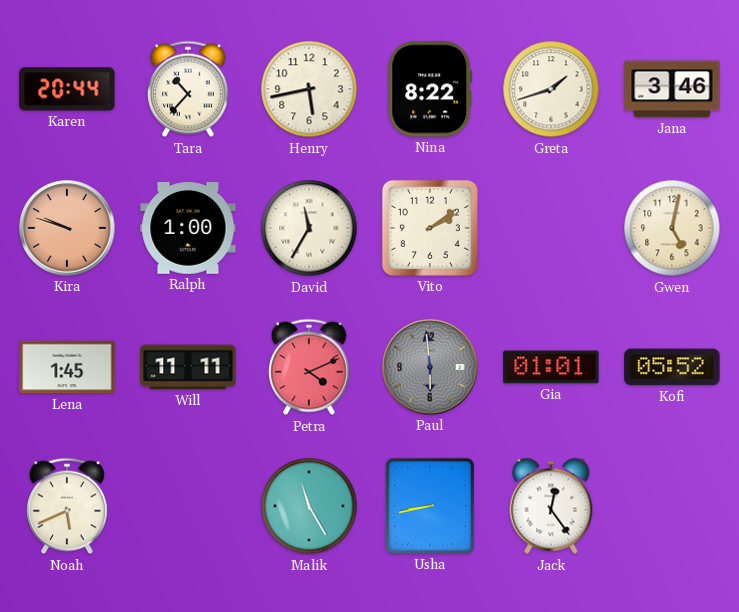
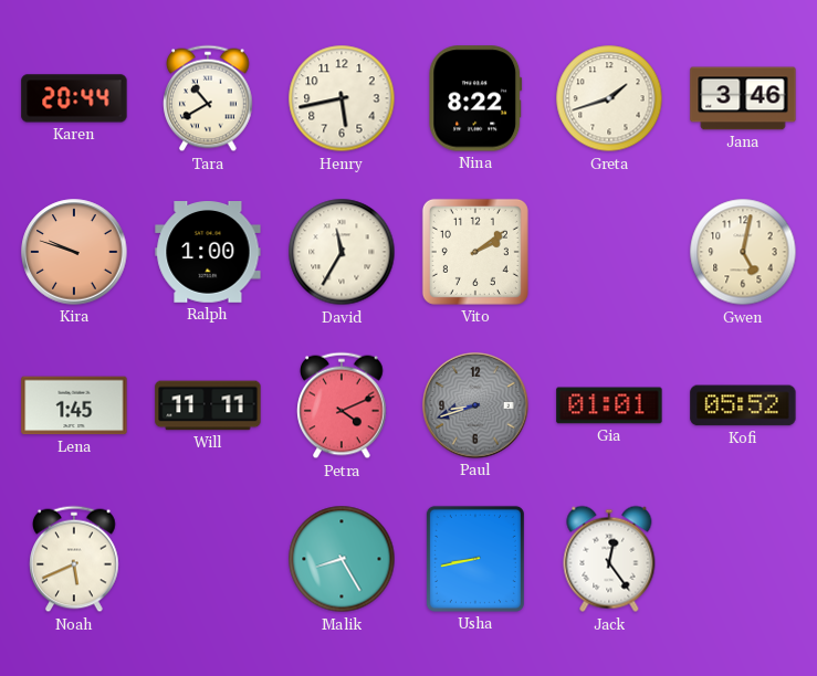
Tara: 10:37 -> 10:40
Paul: 5:59 -> 8:42
Malik: 11:25 -> 8:25
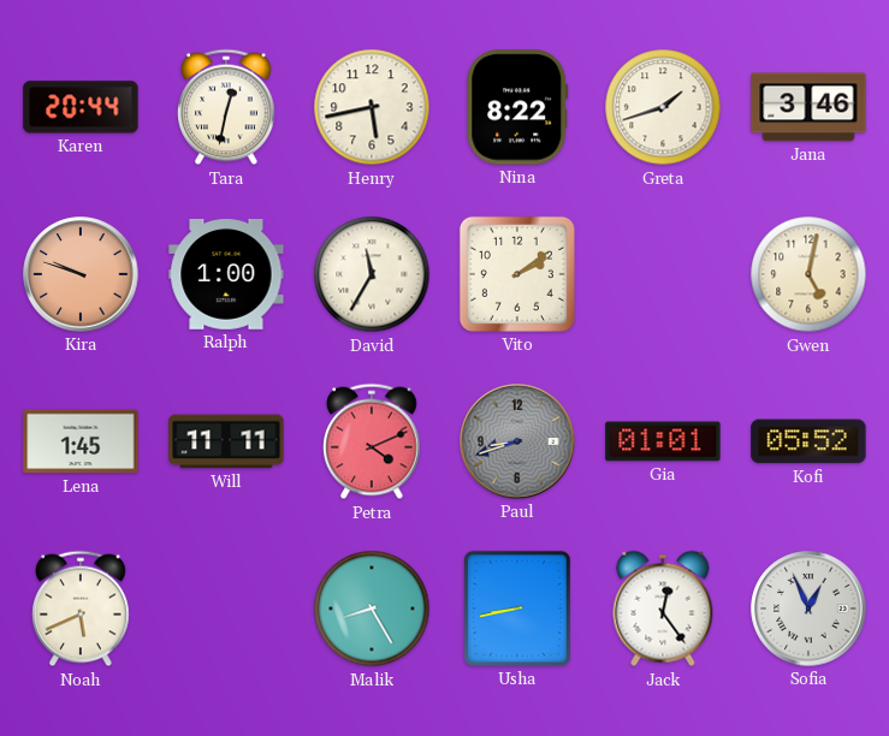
Tara: 10:40 -> 12:32
Sofia: none -> 12:56
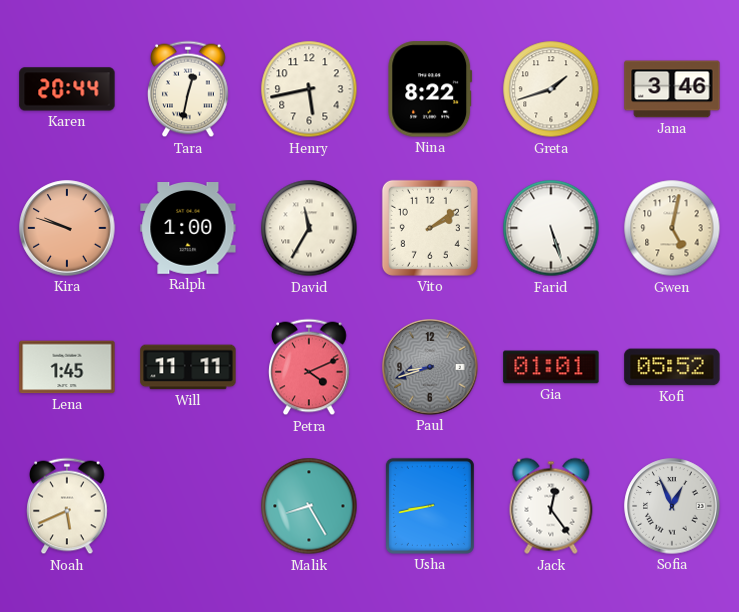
Farid: none -> 5:27
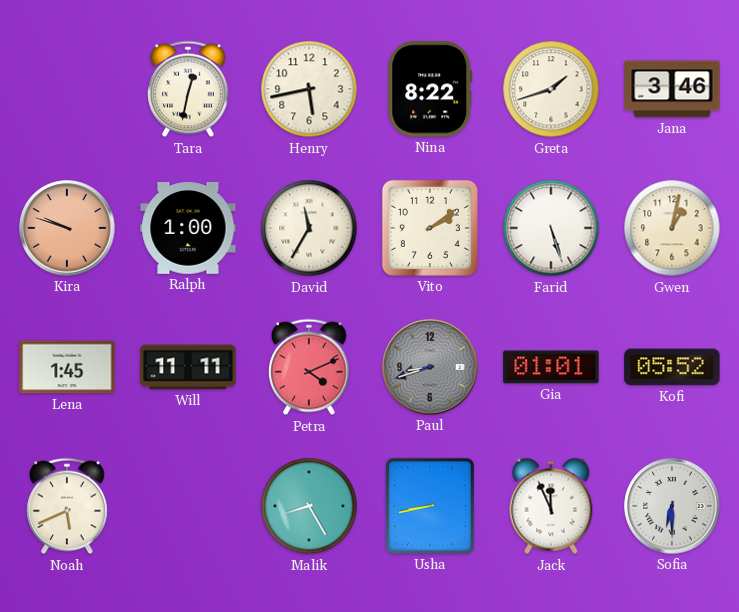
Karen: 20:44 -> none
Gwen: 5:02 -> 1:02
Jack: 12:24 -> 11:56
Sofia: 12:56 -> 6:30
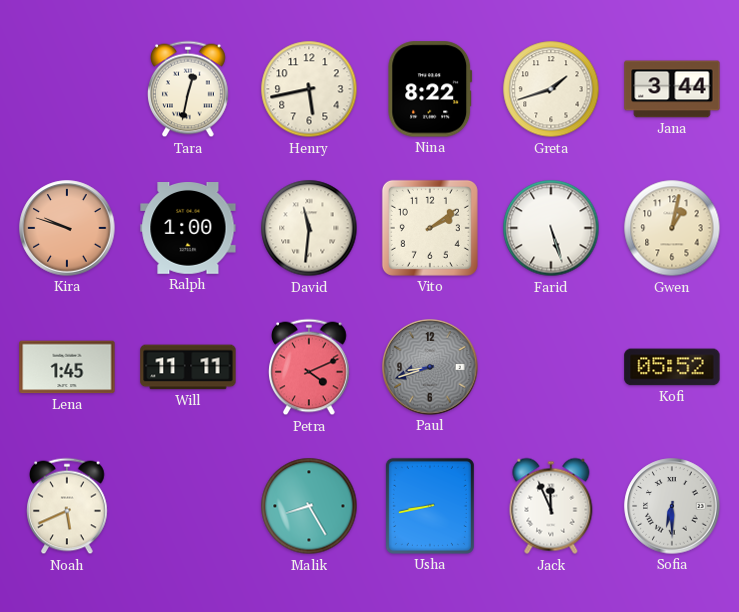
Jana: 3:46 -> 3:44
David: 11:35 -> 11:31
Gia: 01:01 -> none
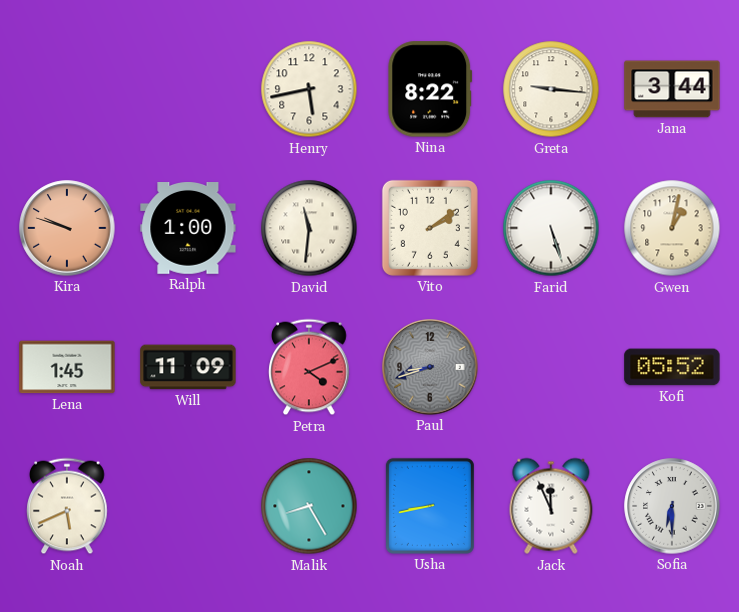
Tara: 12:32 -> none
Greta: 1:42 -> 9:16
Will: 11:11 -> 11:09
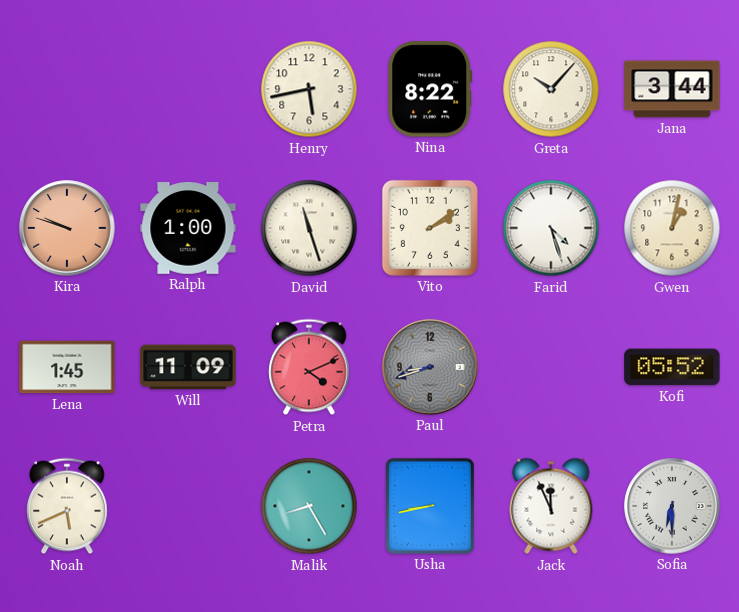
Greta: 9:16 -> 10:07
David: 11:31 -> 11:27
Farid: 5:27 -> 4:27
